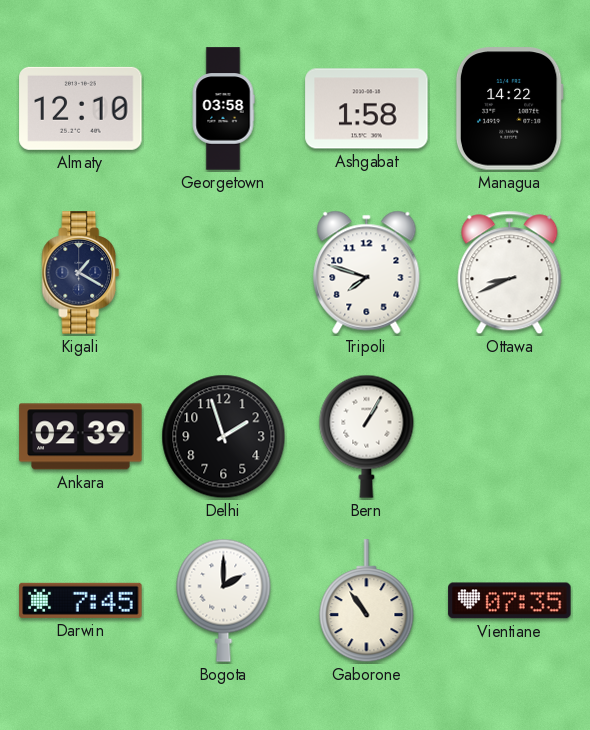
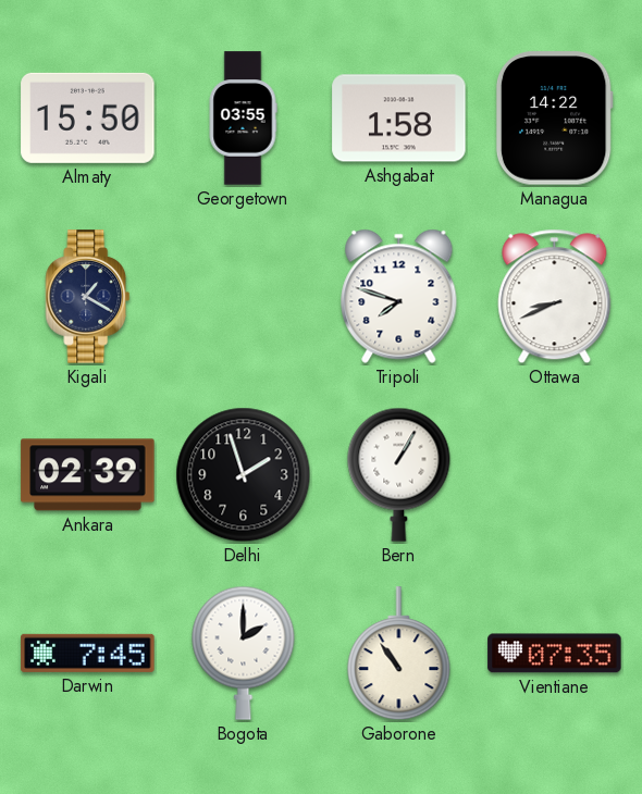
Almaty: 12:10 -> 15:50
Georgetown: 03:58 -> 03:55
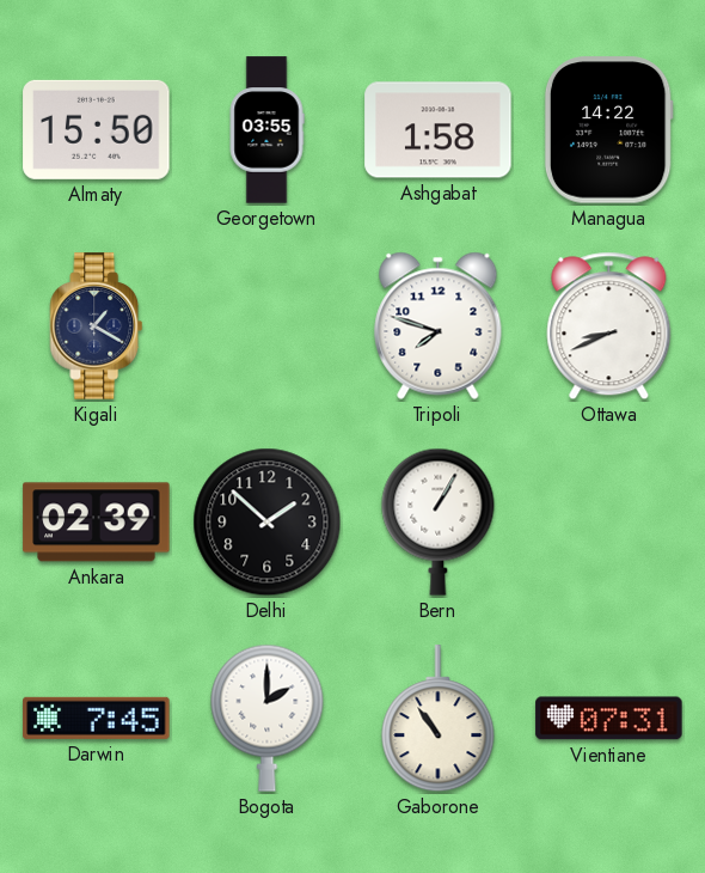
Delhi: 1:57 -> 1:52
Vientiane: 07:35 -> 07:31
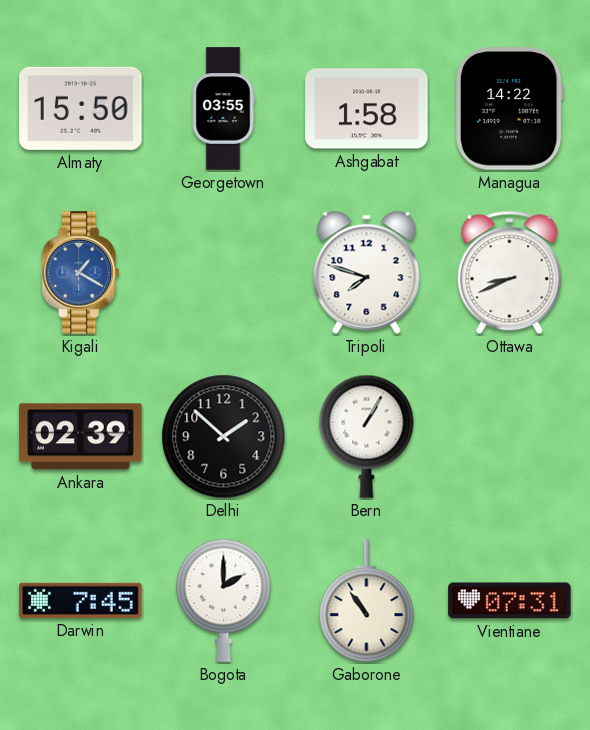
Kigali dial: navy -> blue
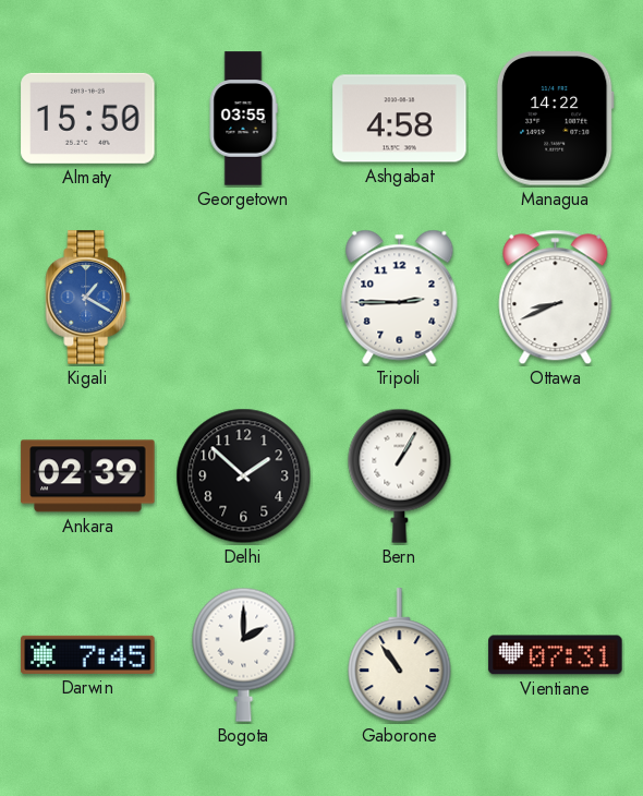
Ashgabat: 1:58 -> 4:58
Tripoli: 7:48 -> 2:45
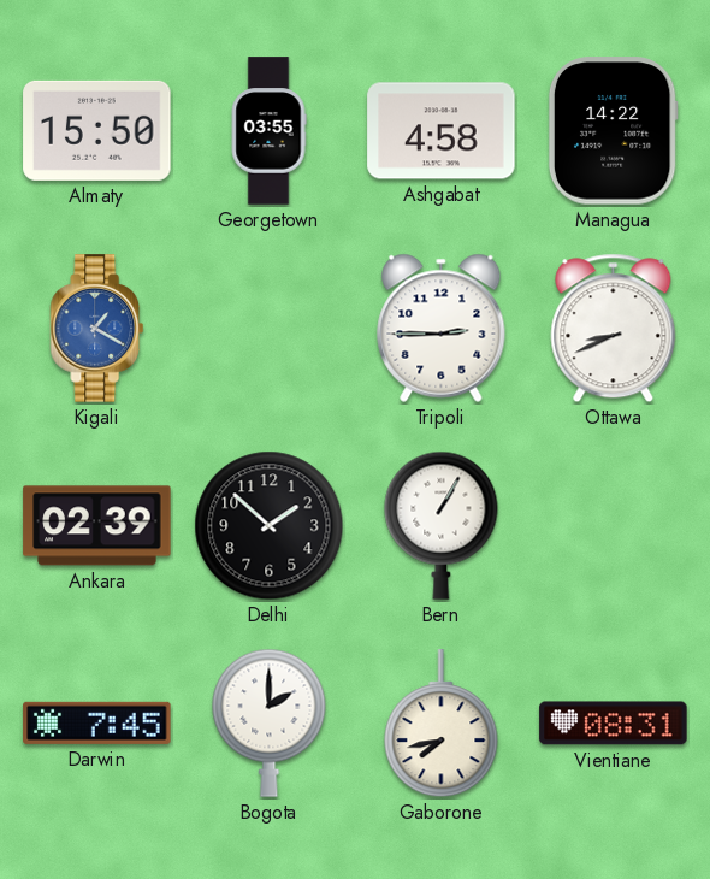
Gaborone: 10:54 -> 7:43
Vientiane: 07:31 -> 08:31
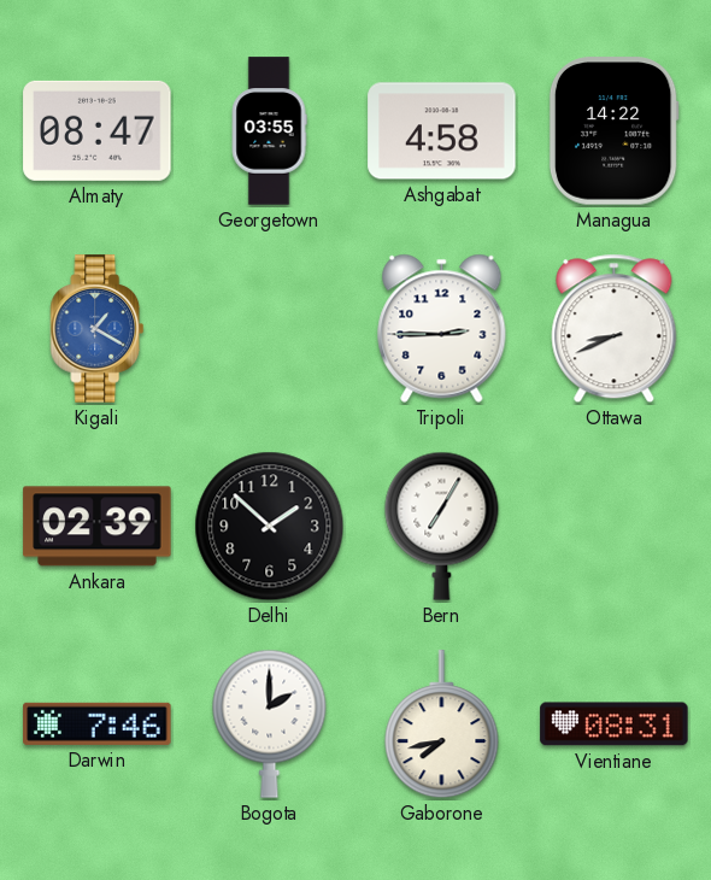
Almaty: 15:50 -> 08:47
Bern: 1:05 -> 7:05
Darwin: 7:45 -> 7:46
